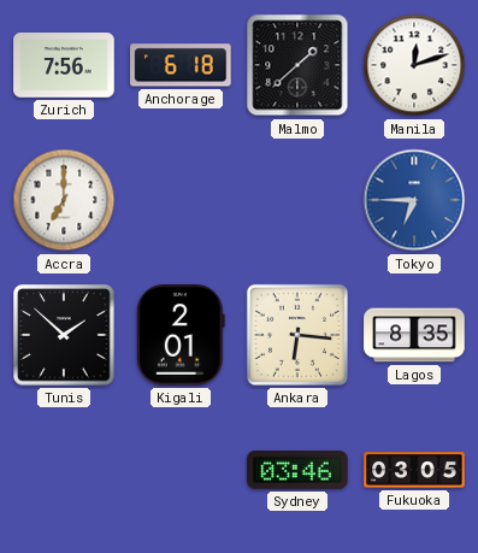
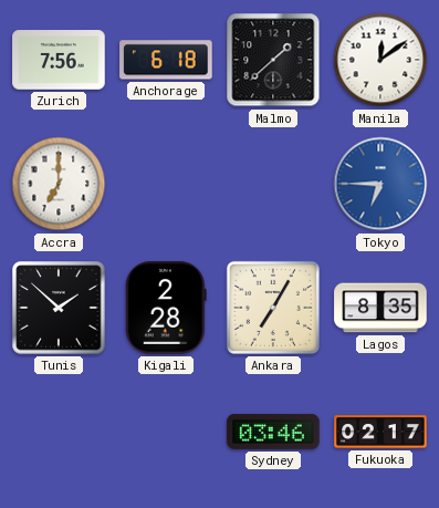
Manila: 12:12 -> 12:09
Kigali: 2:01 -> 2:28
Ankara: 6:16 -> 7:05
Fukuoka: 03:05 -> 02:17
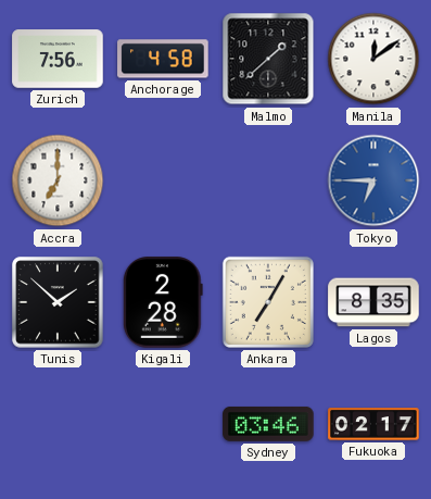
Anchorage: 6:18 -> 4:58
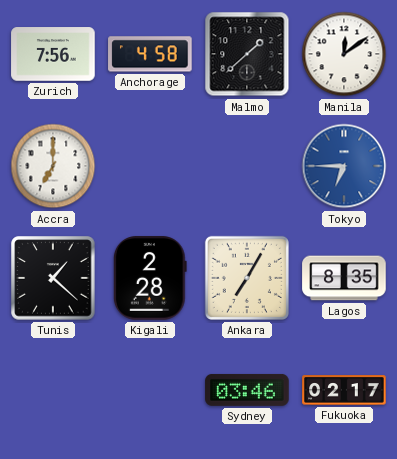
Tunis: 1:52 -> 1:22
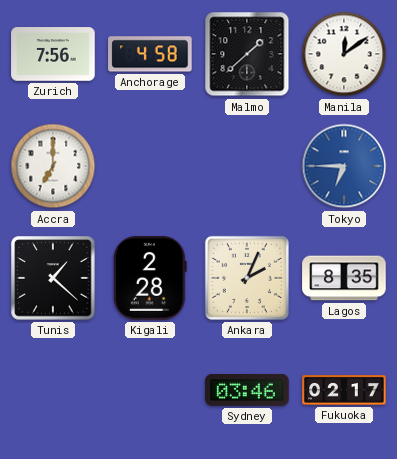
Ankara: 7:05 -> 2:04
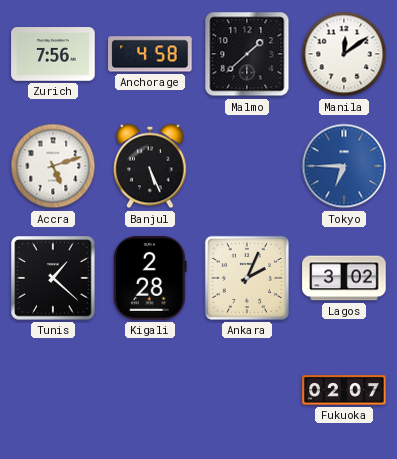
Accra: 7:00 -> 5:12
Banjul: none -> 5:26
Lagos: 8:35 -> 3:02
Sydney: 03:46 -> none
Fukuoka: 02:17 -> 02:07
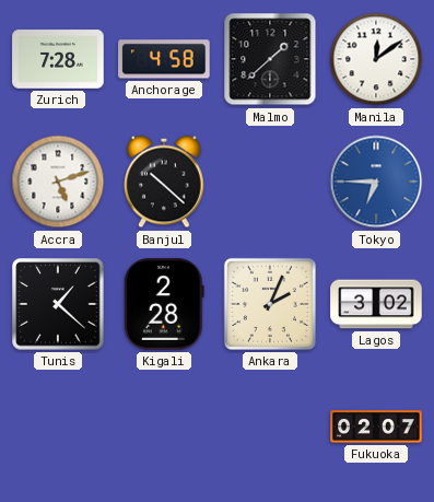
Zurich: 7:56 -> 7:28
Banjul: 5:26 -> 10:22
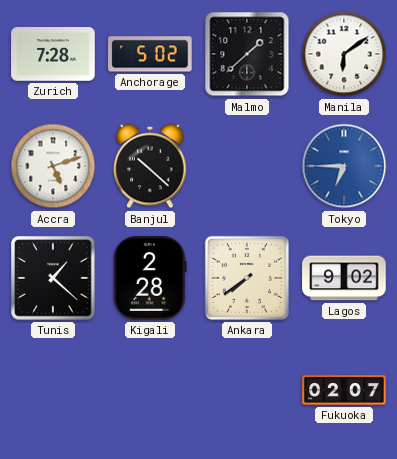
Anchorage: 4:58 -> 5:02
Manila: 12:09 -> 6:09
Ankara: 2:04 -> 7:39
Lagos: 3:02 -> 9:02
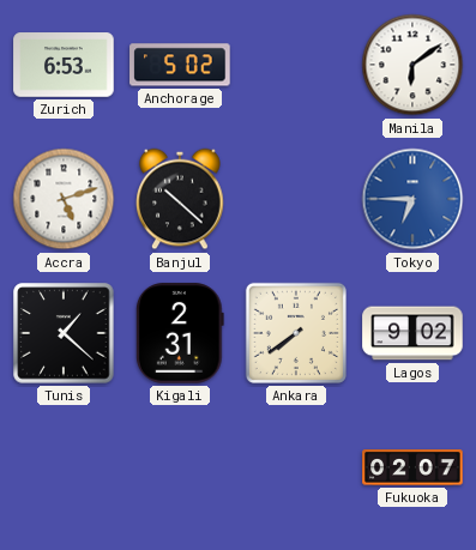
Zurich: 7:28 -> 6:53
Malmo: 1:38 -> none
Kigali: 2:28 -> 2:31
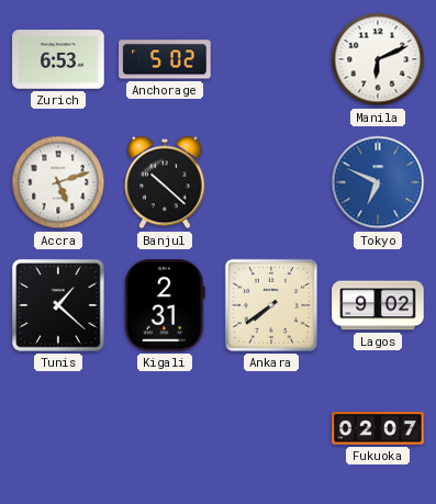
Manila: 6:09 -> 6:11
Tokyo: 6:45 -> 6:49
